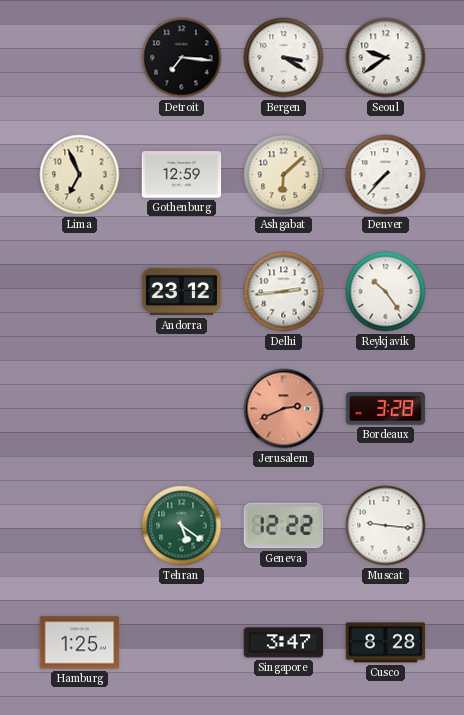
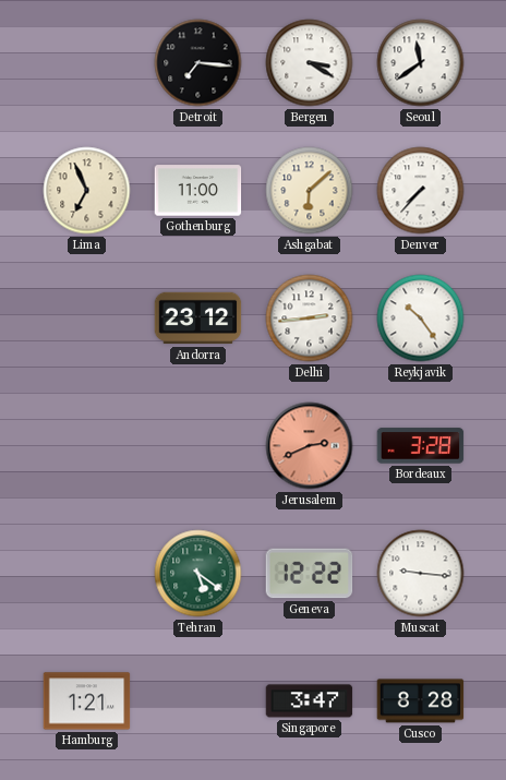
Seoul: 9:39 -> 11:39
Gothenburg: 12:59 -> 11:00
Hamburg: 1:25 -> 1:21
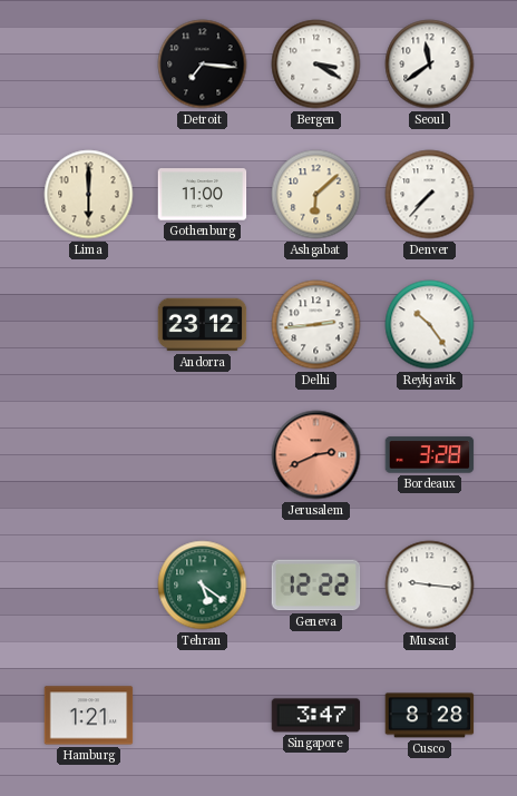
Lima: 6:56 -> 6:00
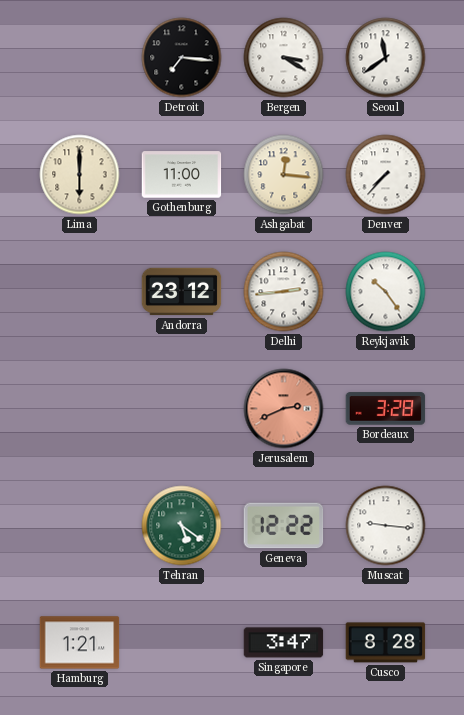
Ashgabat: 6:08 -> 12:16
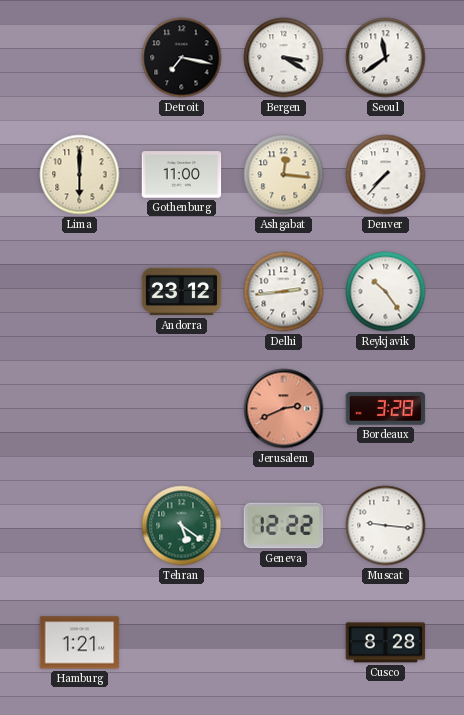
Detroit: 7:16 -> 7:17
Singapore: 3:47 -> none
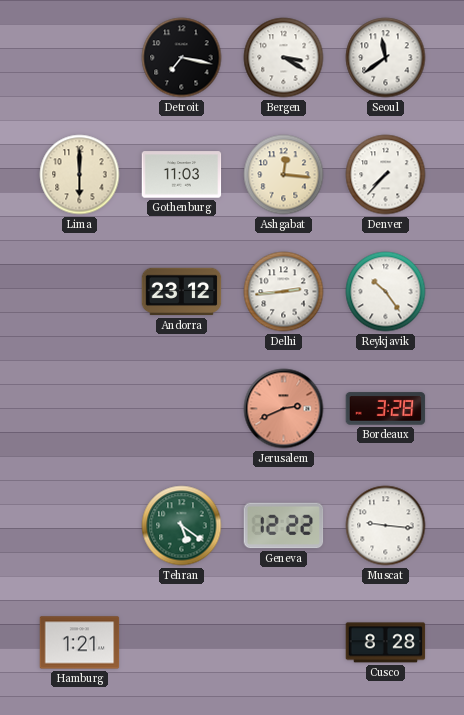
Gothenburg: 11:00 -> 11:03
